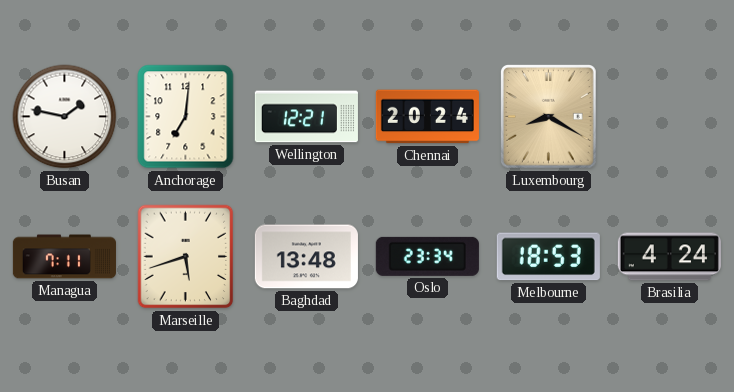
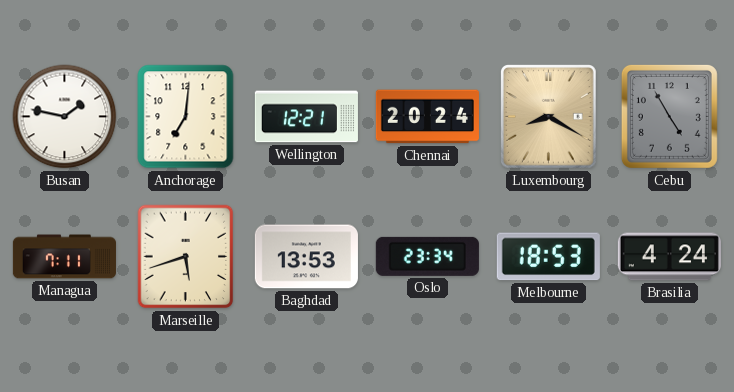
Cebu: none -> 4:55
Baghdad: 13:48 -> 13:53
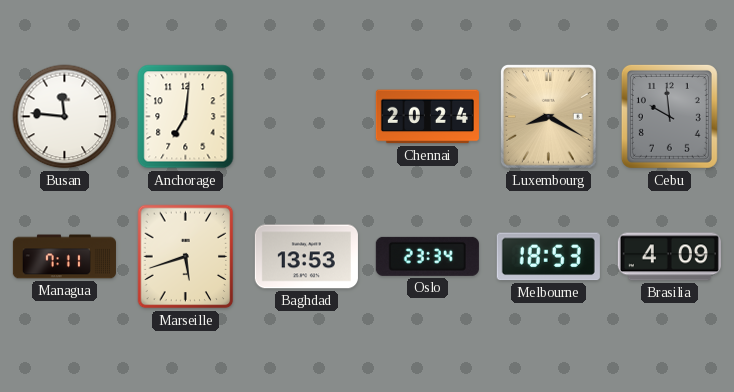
Busan: 1:47 -> 11:46
Wellington: 12:21 -> none
Cebu: 4:55 -> 9:59
Brasilia: 4:24 -> 4:09
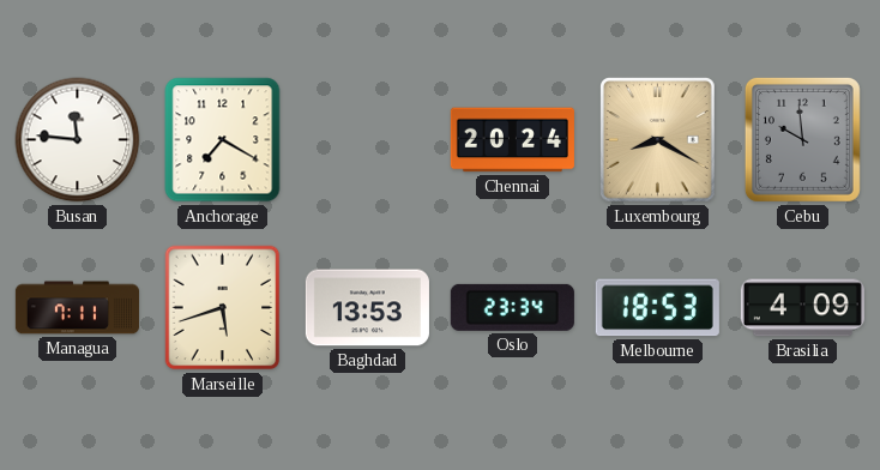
Anchorage: 7:01 -> 7:20
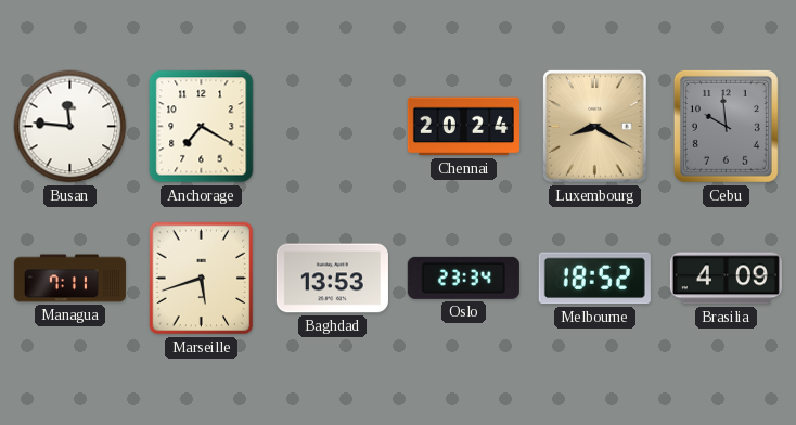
Melbourne: 18:53 -> 18:52
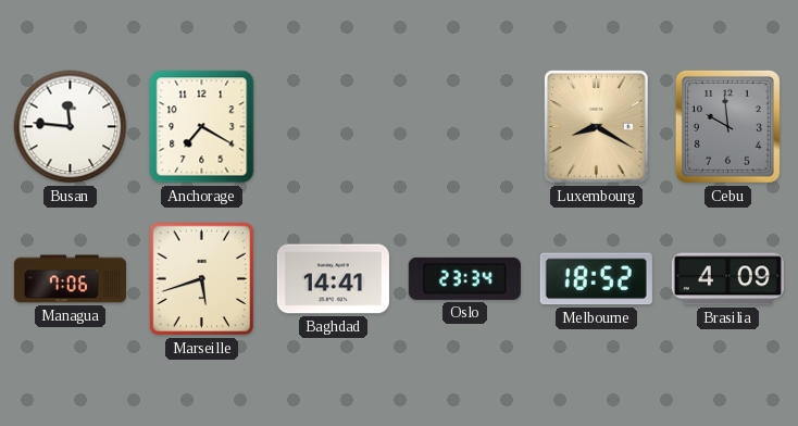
Chennai: 20:24 -> none
Managua: 7:11 -> 7:06
Baghdad: 13:53 -> 14:41
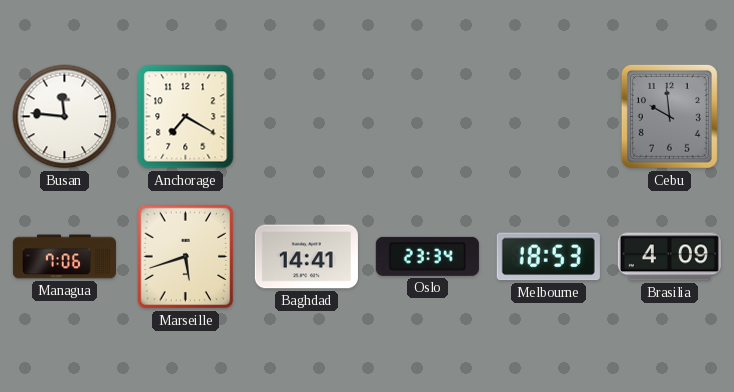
Luxembourg: 8:20 -> none
Melbourne: 18:52 -> 18:53
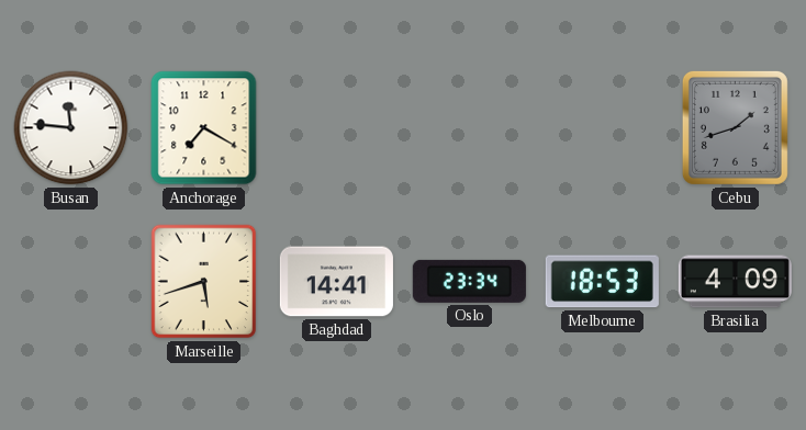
Cebu: 9:59 -> 1:42
Managua: 7:06 -> none
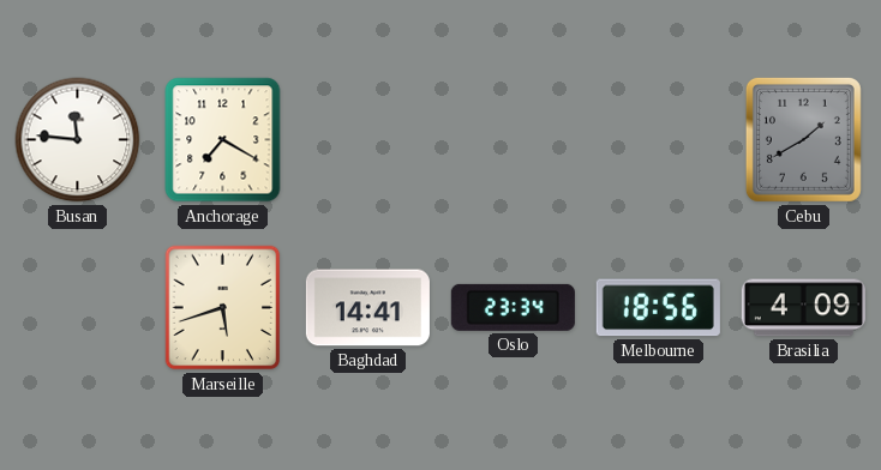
Cebu: 1:42 -> 1:40
Melbourne: 18:53 -> 18:56
